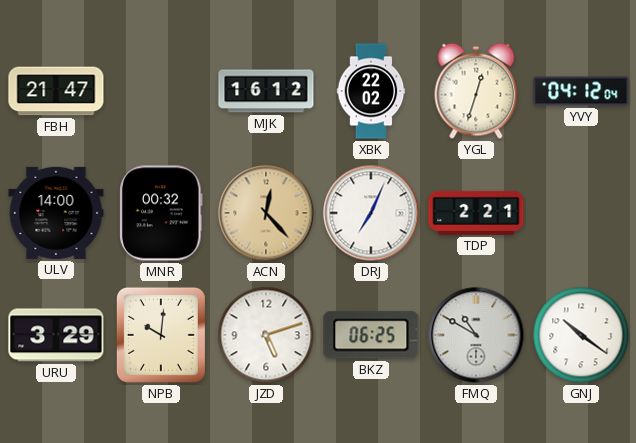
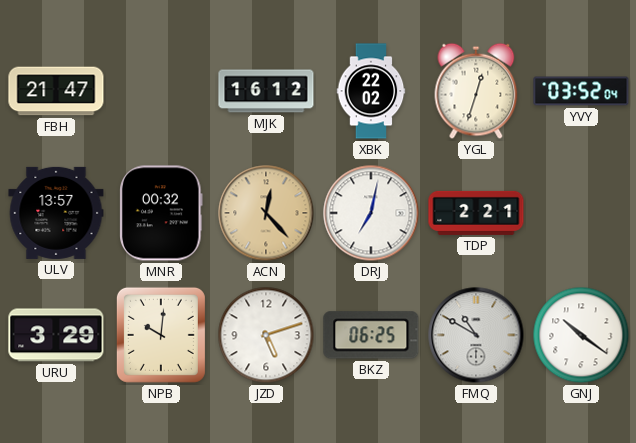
YVY: 04:12 -> 03:52
ULV: 14:00 -> 13:57
DRJ: 7:04 -> 7:02
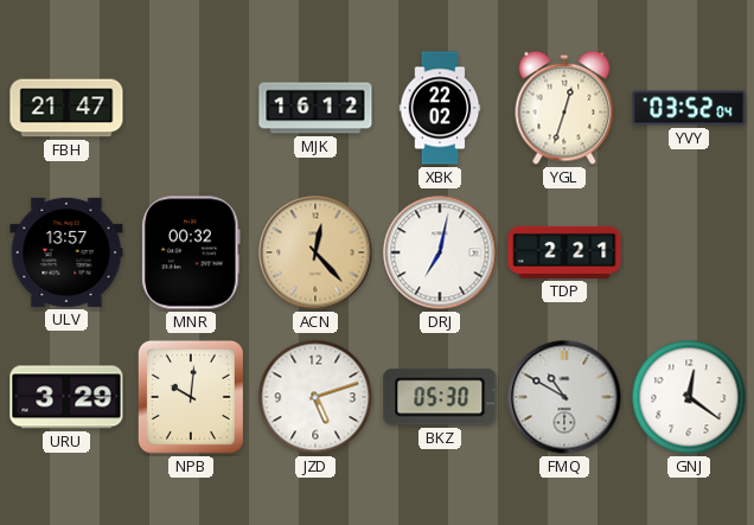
BKZ: 06:25 -> 05:30
GNJ: 10:21 -> 12:21
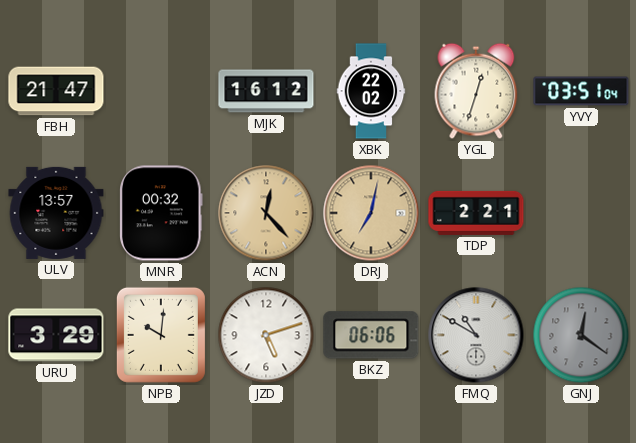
YVY: 03:52 -> 03:51
DRJ dial: white -> champagne
BKZ: 05:30 -> 06:06
GNJ dial: white -> grey
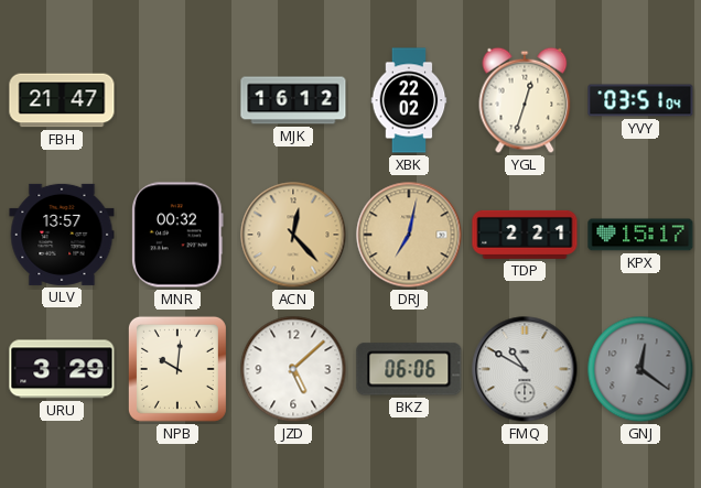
KPX: none -> 15:17
JZD: 5:12 -> 5:08
